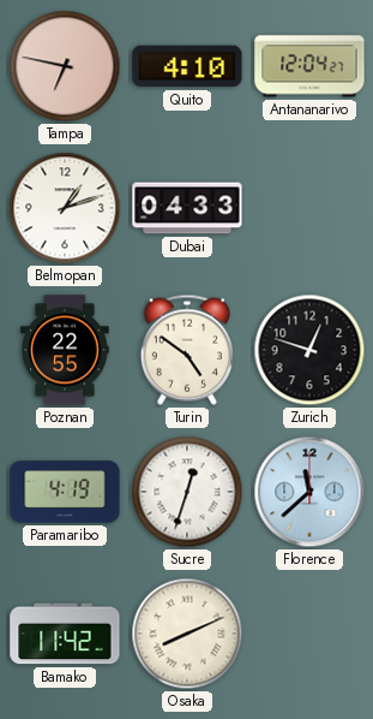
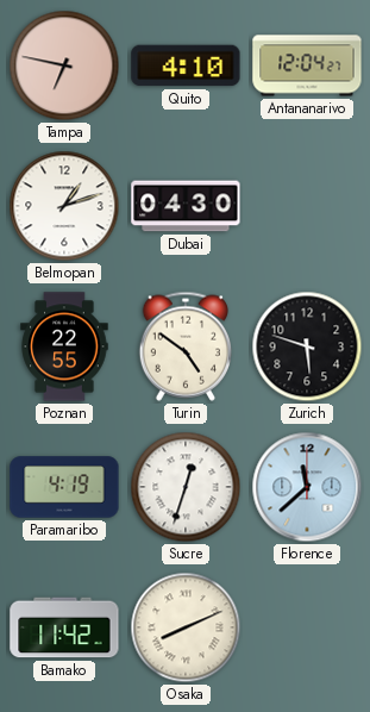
Dubai: 04:33 -> 04:30
Zurich: 12:48 -> 5:48
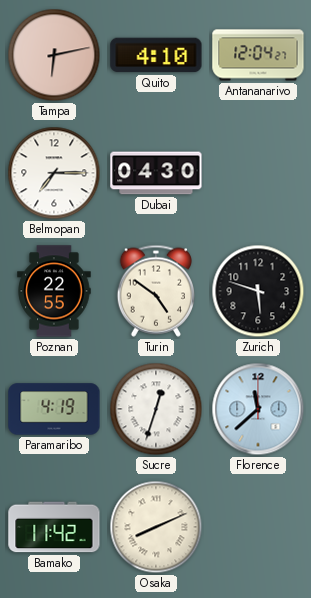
Tampa: 6:47 -> 6:13
Belmopan: 1:12 -> 7:15
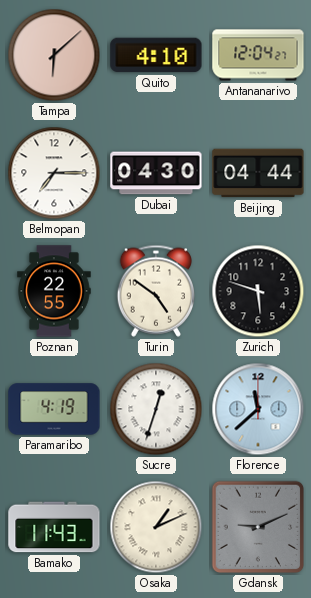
Tampa: 6:13 -> 6:08
Beijing: none -> 04:44
Bamako: 11:42 -> 11:43
Osaka: 8:11 -> 1:11
Gdansk: none -> 9:11
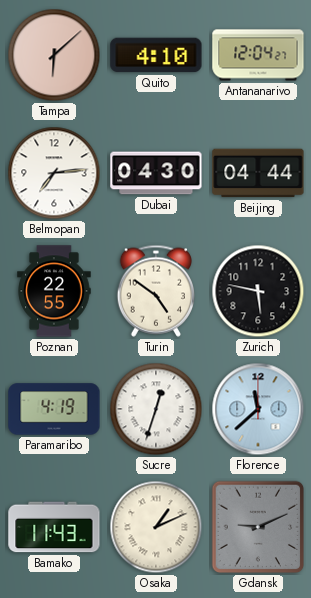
Belmopan: 7:15 -> 7:14
Zurich: 5:48 -> 5:47
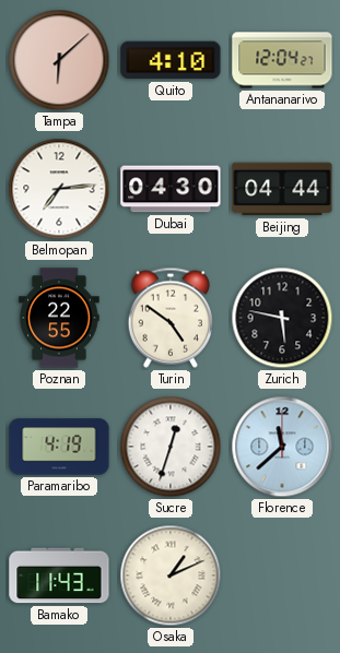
Gdansk: 9:11 -> none
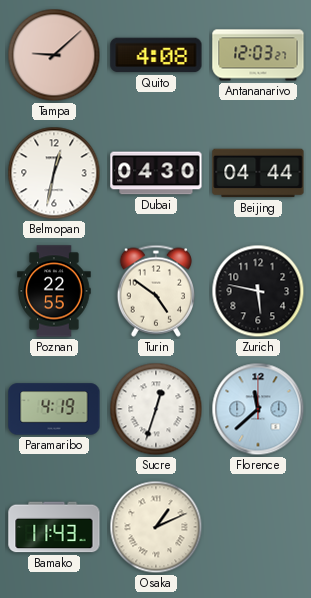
Tampa: 6:08 -> 9:08
Quito: 4:10 -> 4:08
Antananarivo: 12:04 -> 12:03
Belmopan: 7:14 -> 12:32
